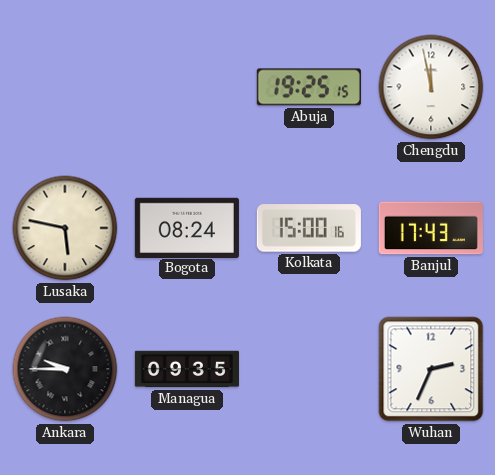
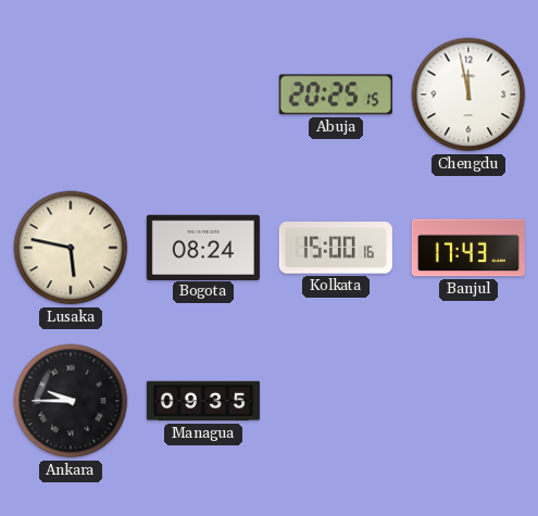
Abuja: 19:25 -> 20:25
Wuhan: 2:34 -> none
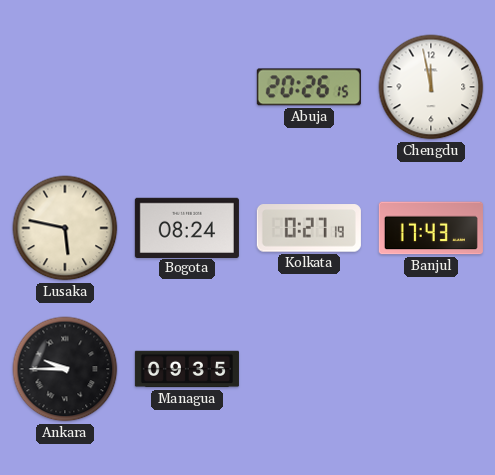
Abuja: 20:25 -> 20:26
Kolkata: 15:00 -> 0:27
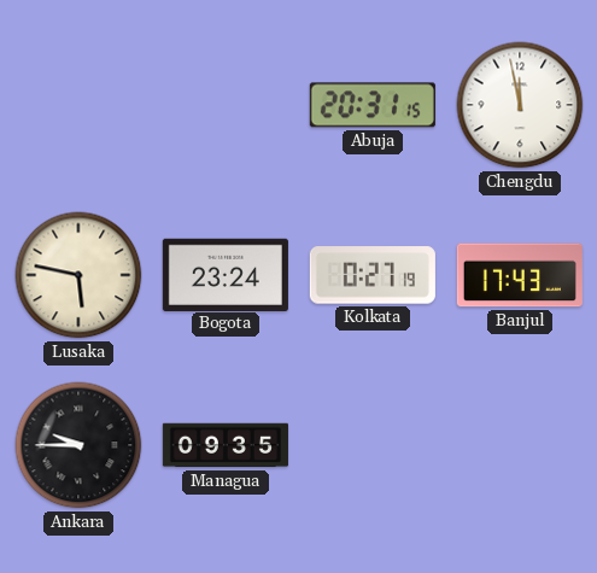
Abuja: 20:26 -> 20:31
Bogota: 08:24 -> 23:24
